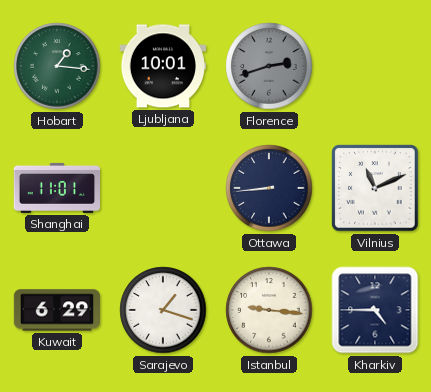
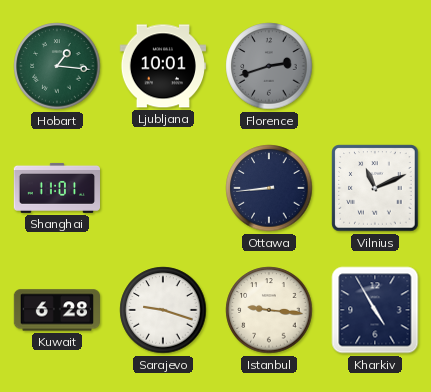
Kuwait: 6:29 -> 6:28
Sarajevo: 1:18 -> 9:18
Kharkiv: 4:45 -> 4:55
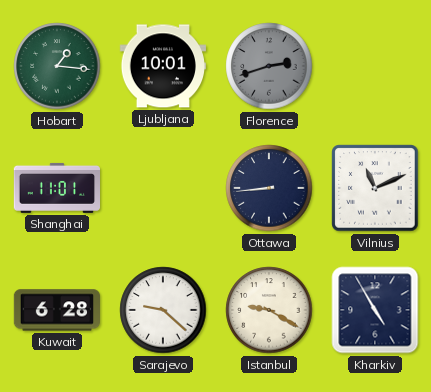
Sarajevo: 9:18 -> 9:22
Istanbul: 9:16 -> 9:20
